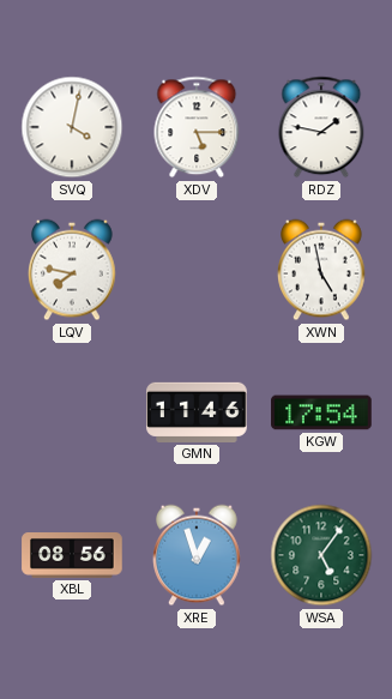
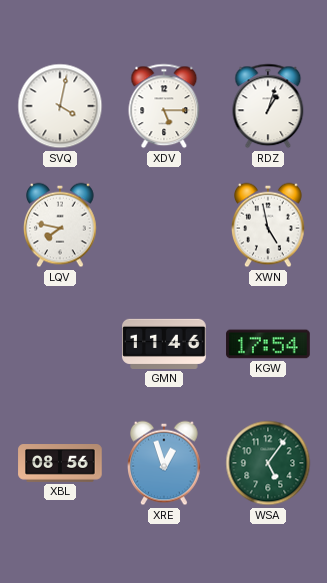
RDZ: 1:47 -> 1:03
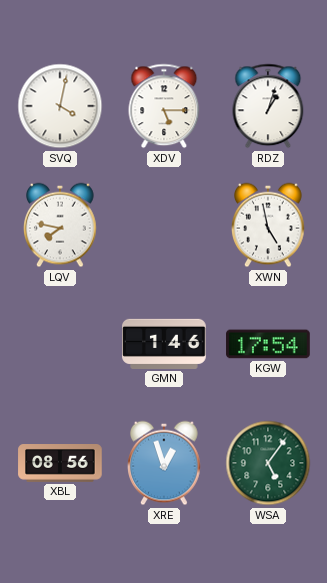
GMN: 11:46 -> 1:46
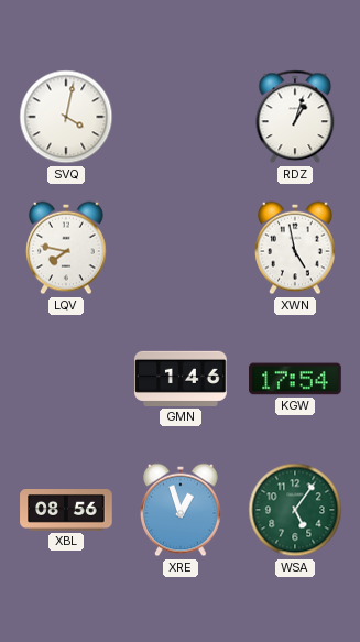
XDV: 5:15 -> none
